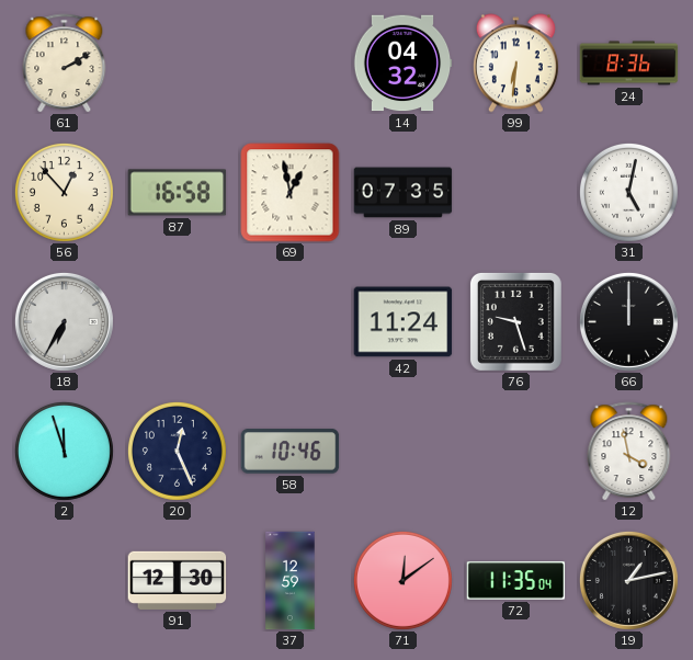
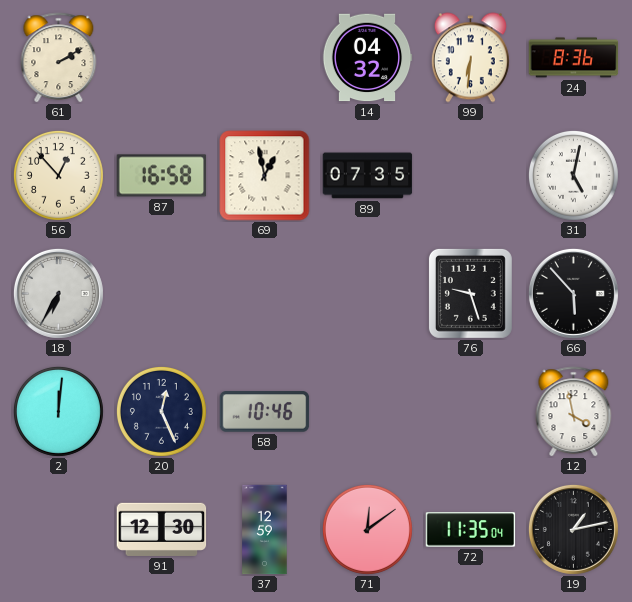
42: 11:24 -> none
66: 12:00 -> 5:53
2: 11:57 -> 12:01
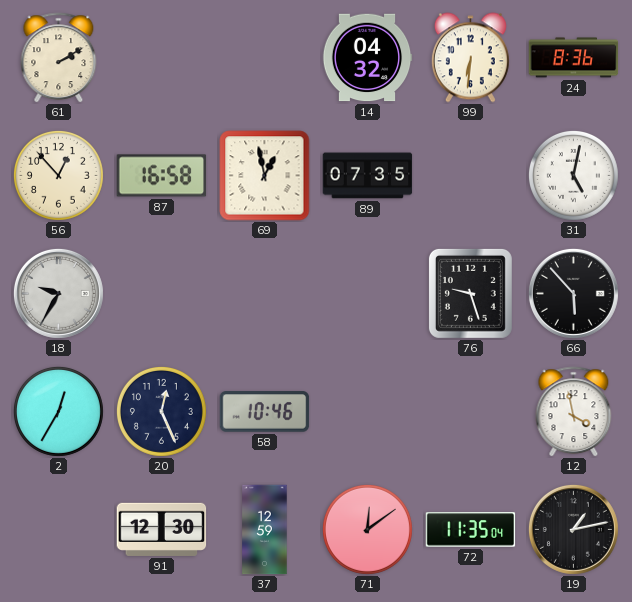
18: 6:35 -> 9:35
2: 12:01 -> 12:35
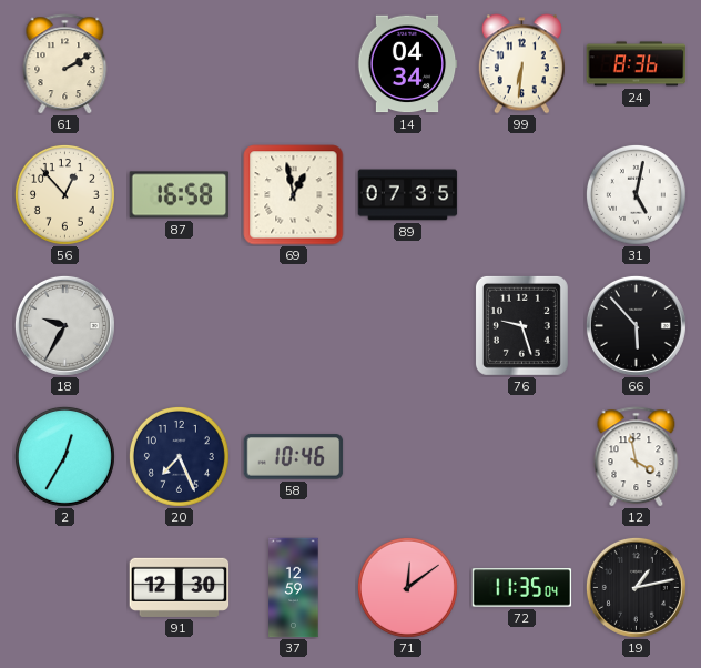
14: 04:32 -> 04:34
20: 12:26 -> 7:26
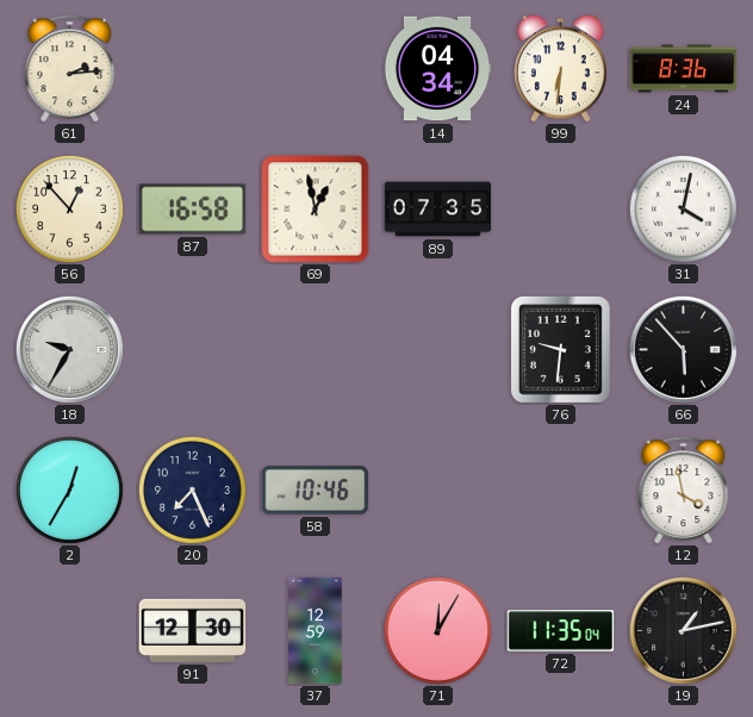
61: 2:10 -> 2:14
31: 5:02 -> 4:02
76: 9:27 -> 9:31
71: 12:09 -> 12:05
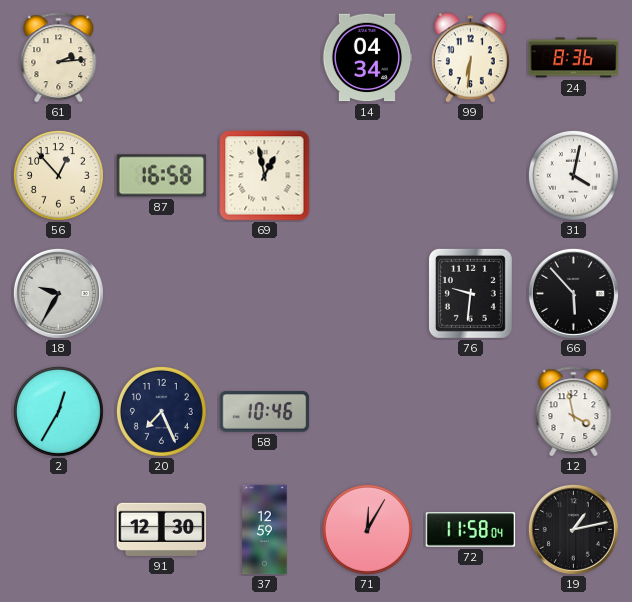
89: 07:35 -> none
72: 11:35 -> 11:58
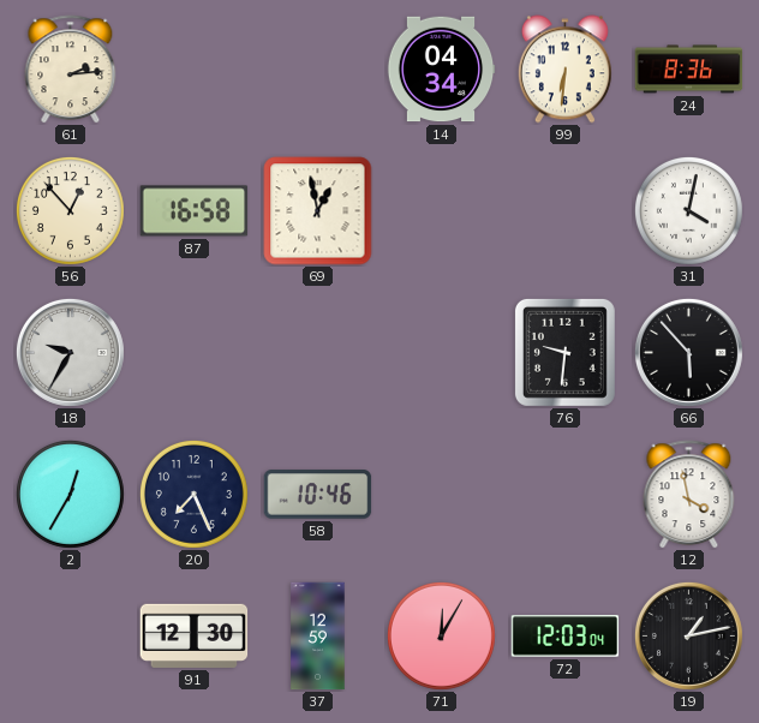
72: 11:58 -> 12:03
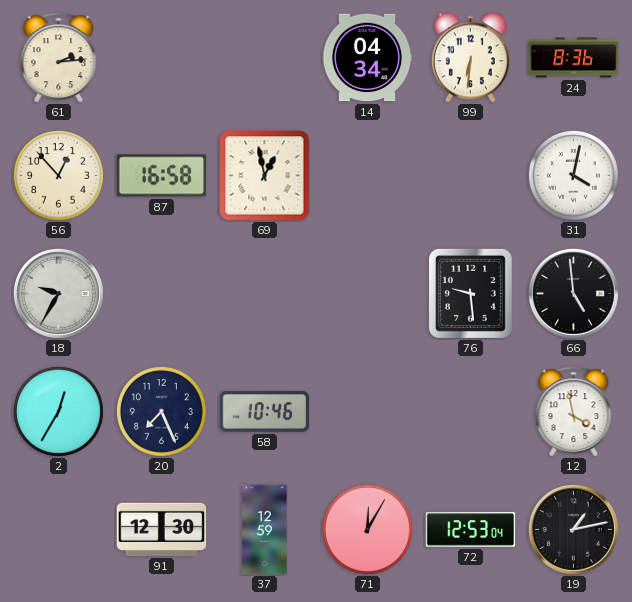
76: 9:31 -> 9:29
66: 5:53 -> 4:59
72: 12:03 -> 12:53
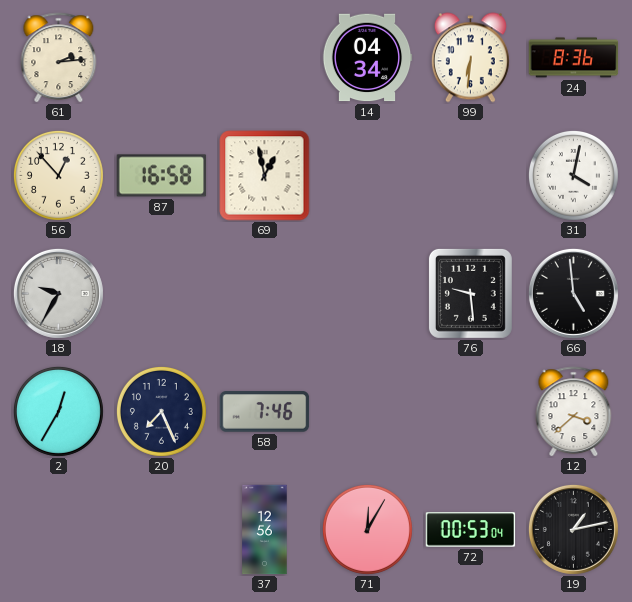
58: 10:46 -> 7:46
12: 3:58 -> 3:38
91: 12:30 -> none
37: 12:59 -> 12:56
72: 12:53 -> 00:53
